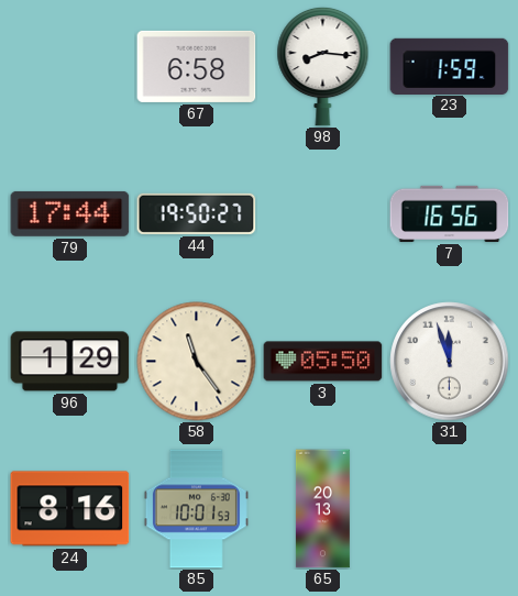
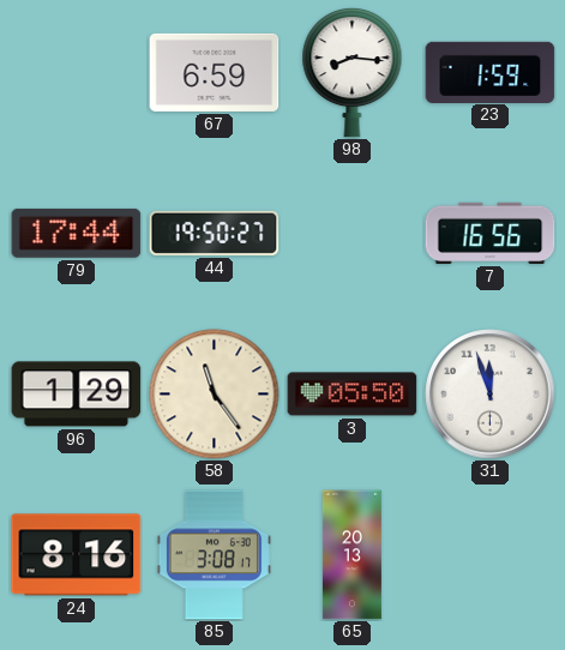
67: 6:58 -> 6:59
85: 10:01 -> 3:08
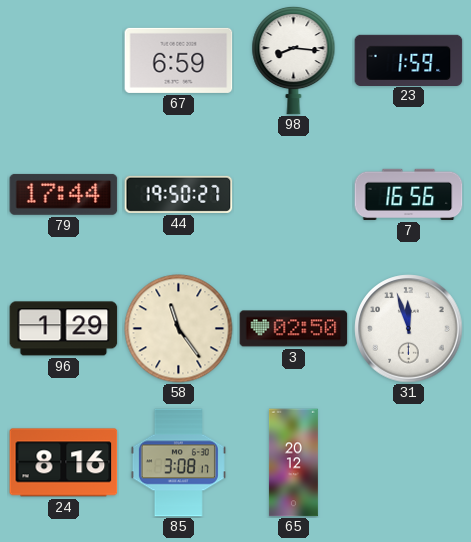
3: 05:50 -> 02:50
65: 20:13 -> 20:12
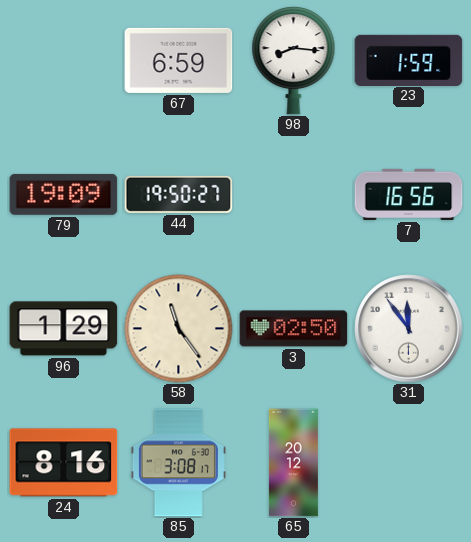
79: 17:44 -> 19:09
31: 11:57 -> 11:54
